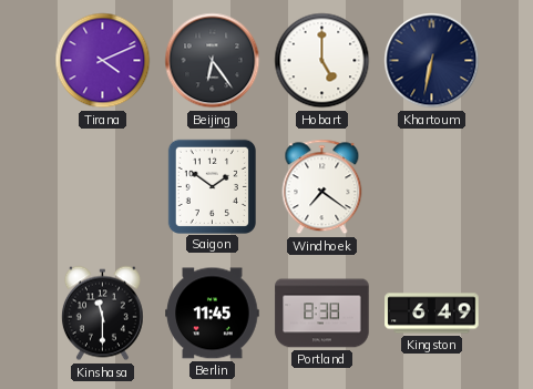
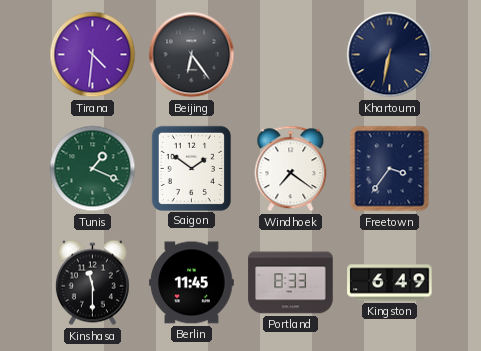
Tirana: 4:11 -> 4:31
Hobart: 5:00 -> none
Tunis: none -> 1:19
Freetown: none -> 3:36
Portland: 8:38 -> 8:33
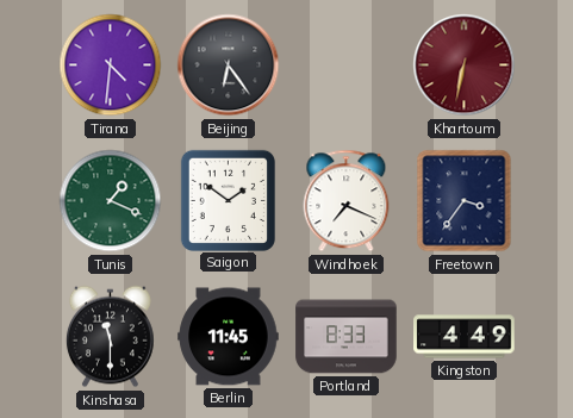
Khartoum dial: navy -> burgundy
Windhoek: 7:21 -> 7:19
Kingston: 6:49 -> 4:49
